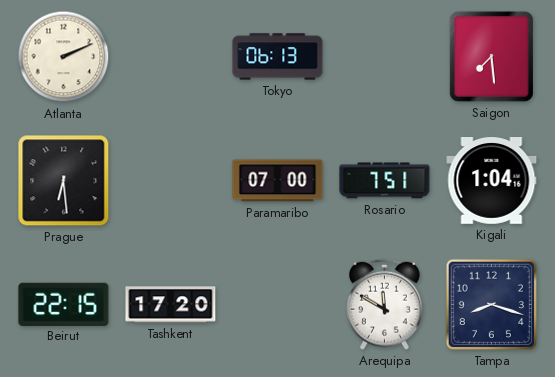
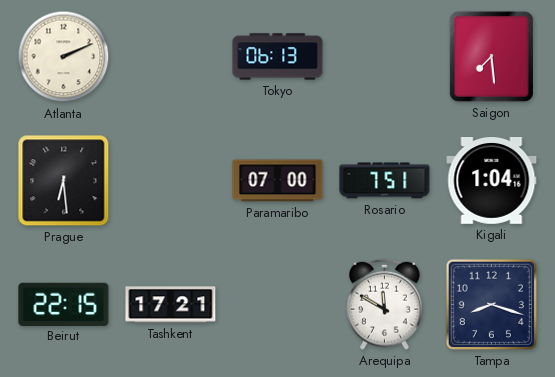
Tashkent: 17:20 -> 17:21
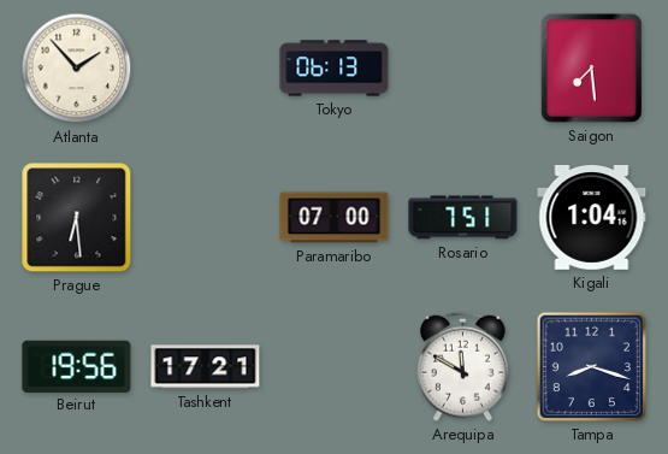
Atlanta: 2:11 -> 1:53
Beirut: 22:15 -> 19:56
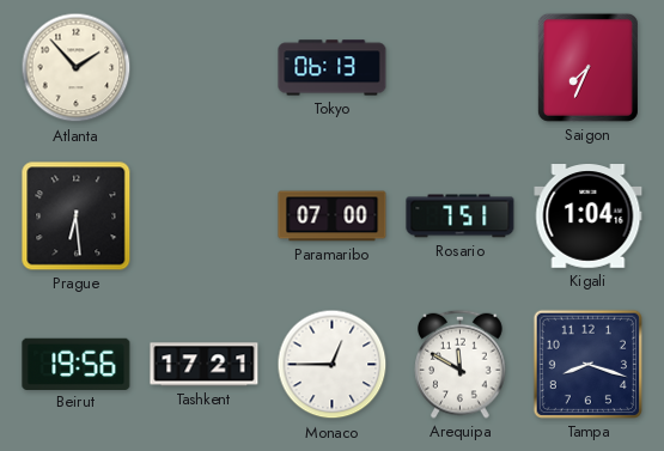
Saigon: 7:29 -> 7:34
Monaco: none -> 12:45
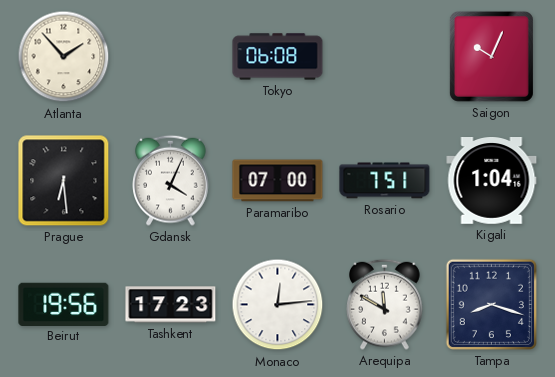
Tokyo: 06:13 -> 06:08
Saigon: 7:34 -> 10:04
Gdansk: none -> 4:04
Tashkent: 17:21 -> 17:23
Monaco: 12:45 -> 12:14
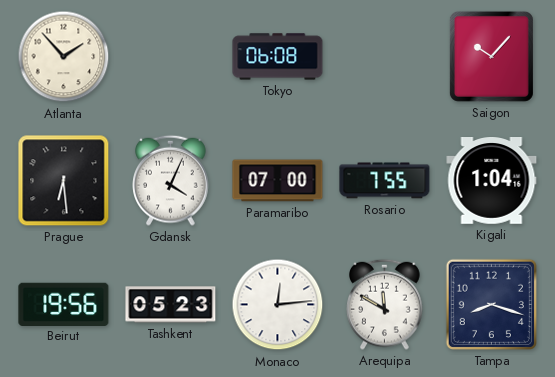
Saigon: 10:04 -> 10:07
Rosario: 7:51 -> 7:55
Tashkent: 17:23 -> 05:23
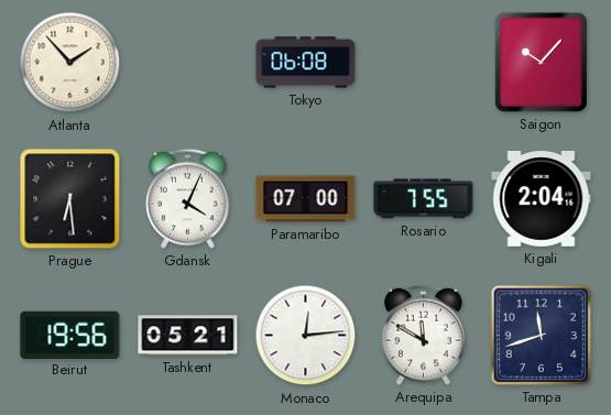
Kigali: 1:04 -> 2:04
Tashkent: 05:23 -> 05:21
Tampa: 8:18 -> 11:42
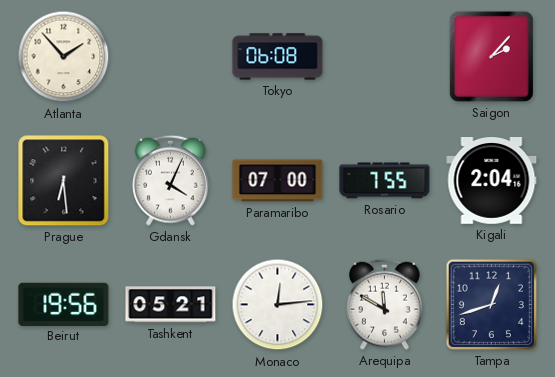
Saigon: 10:07 -> 2:07
Tampa: 11:42 -> 12:42
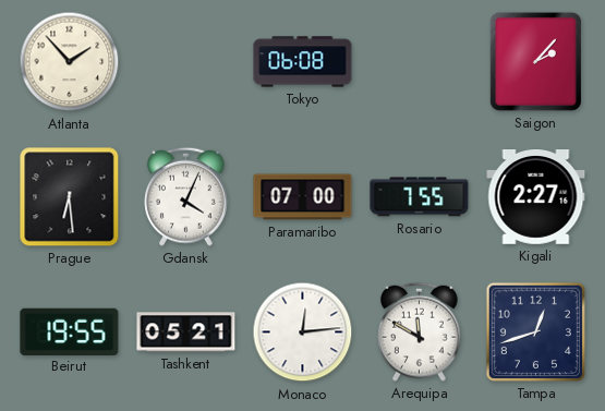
Kigali: 2:04 -> 2:27
Beirut: 19:56 -> 19:55
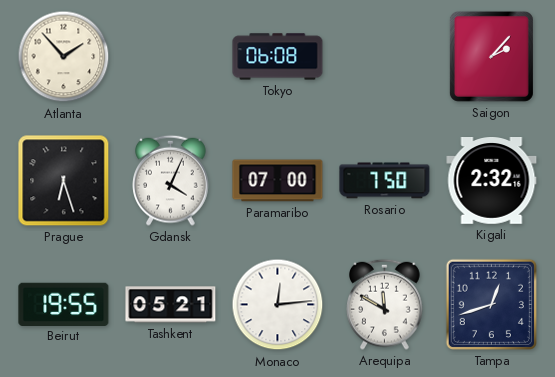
Prague: 6:29 -> 6:27
Rosario: 7:55 -> 7:50
Kigali: 2:27 -> 2:32
